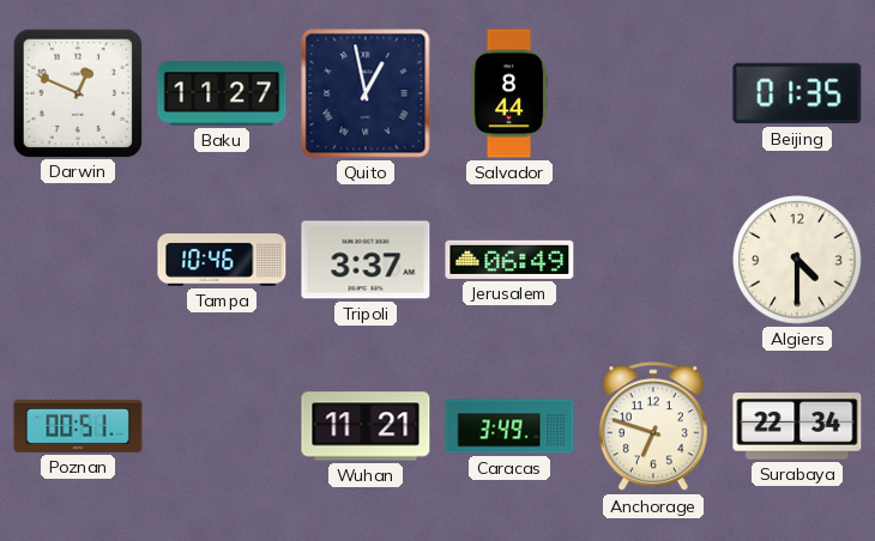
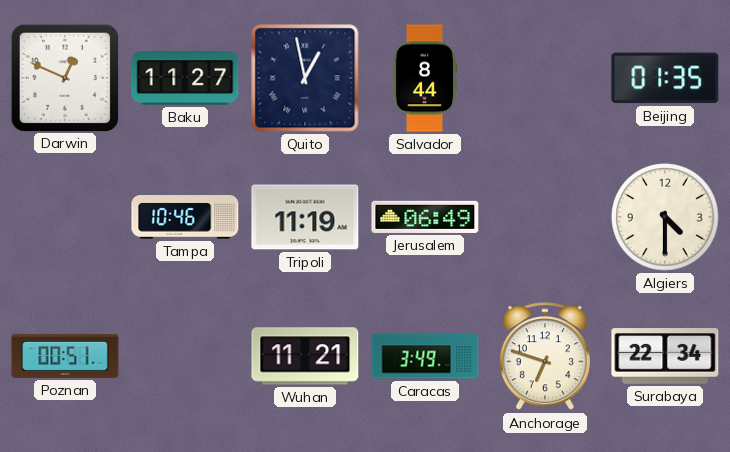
Tripoli: 3:37 -> 11:19
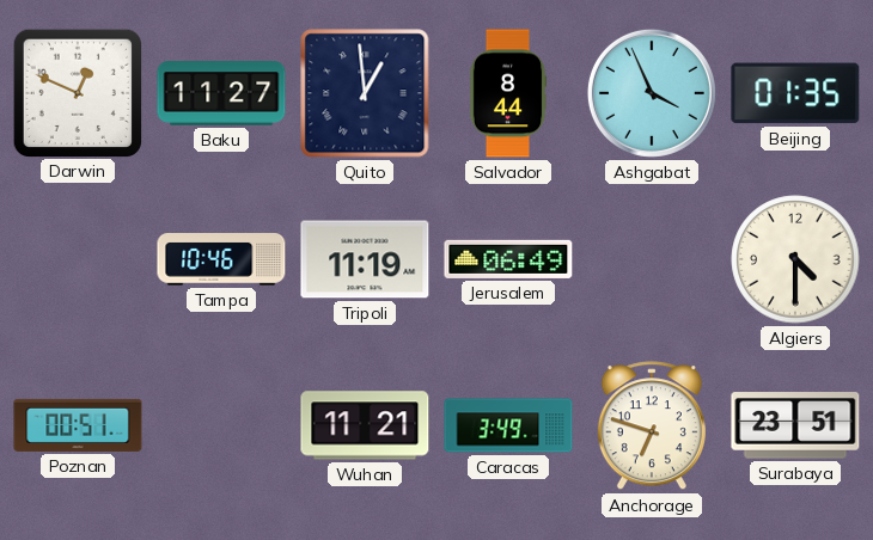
Quito: 12:58 -> 12:59
Ashgabat: none -> 3:56
Surabaya: 22:34 -> 23:51
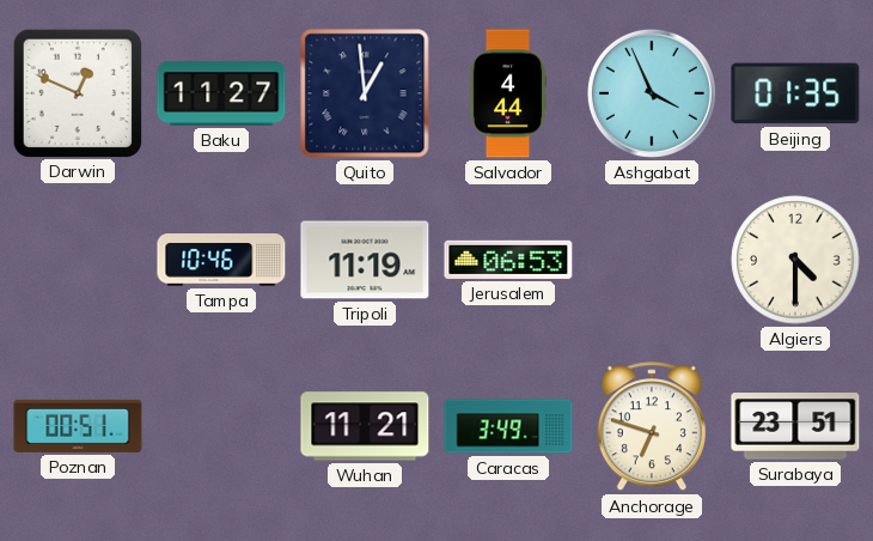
Salvador: 8:44 -> 4:44
Jerusalem: 06:49 -> 06:53
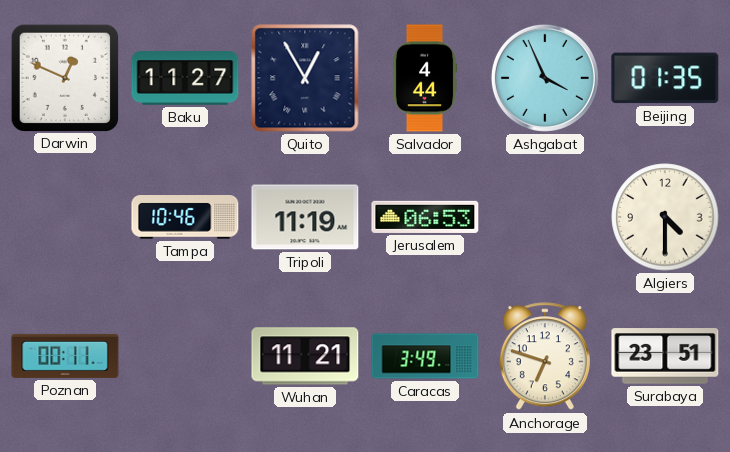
Quito: 12:59 -> 12:55
Poznan: 00:51 -> 00:11
